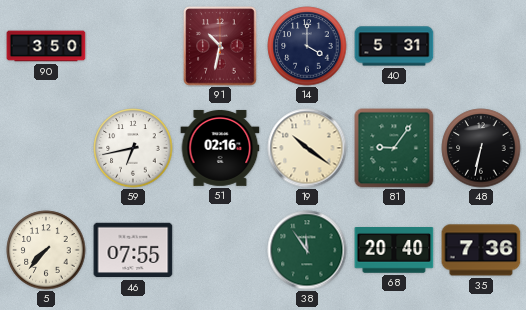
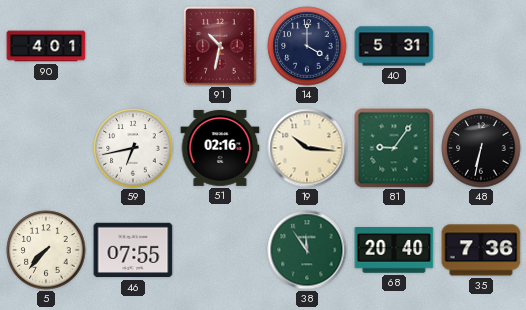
90: 3:50 -> 4:01
19: 10:21 -> 10:16
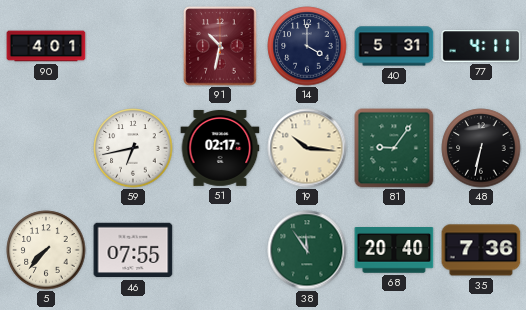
77: none -> 4:11
51: 02:16 -> 02:17
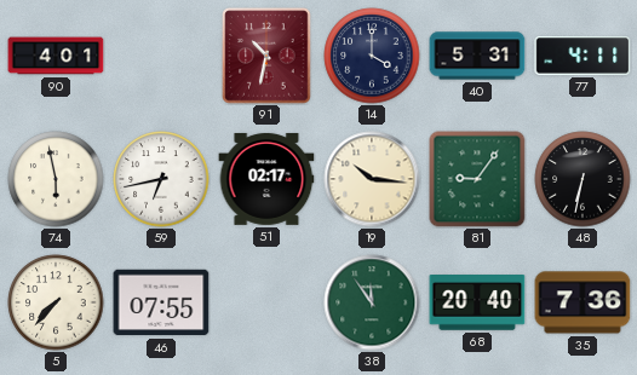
74: none -> 5:58
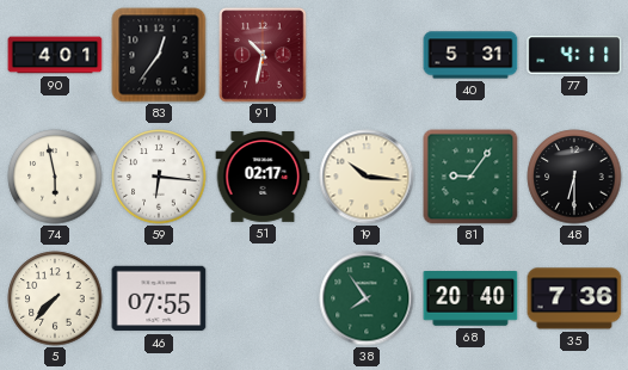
83: none -> 12:36
14: 4:00 -> none
59: 6:43 -> 6:16
48: 6:32 -> 6:30
38: 11:54 -> 7:54
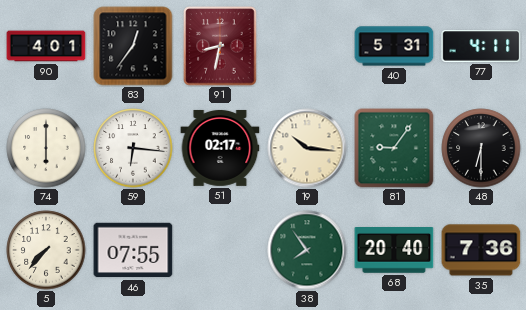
91: 10:32 -> 8:32
74: 5:58 -> 6:00
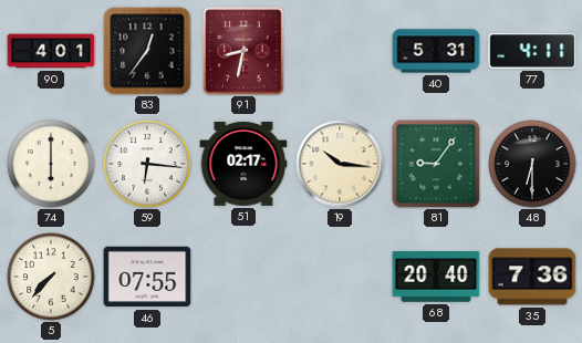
38: 7:54 -> none
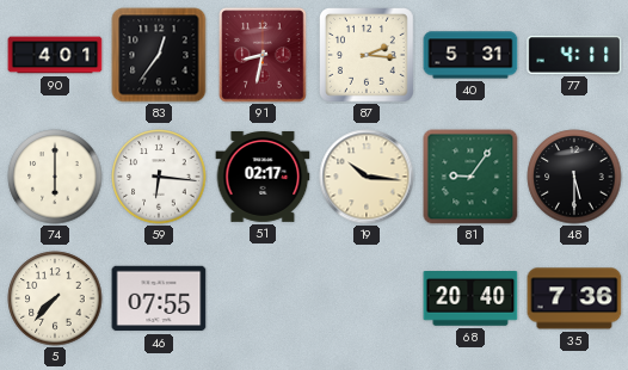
87: none -> 2:16
48: 6:30 -> 5:30
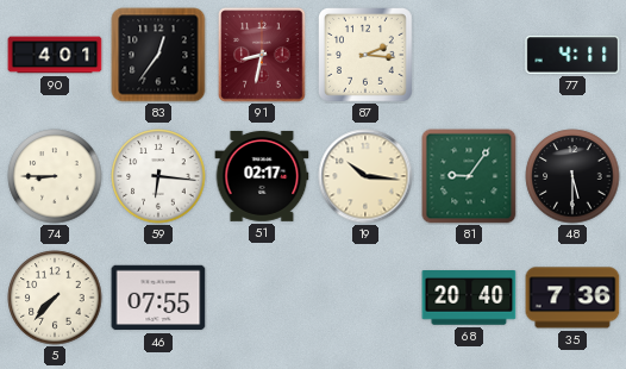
40: 5:31 -> none
74: 6:00 -> 8:45
